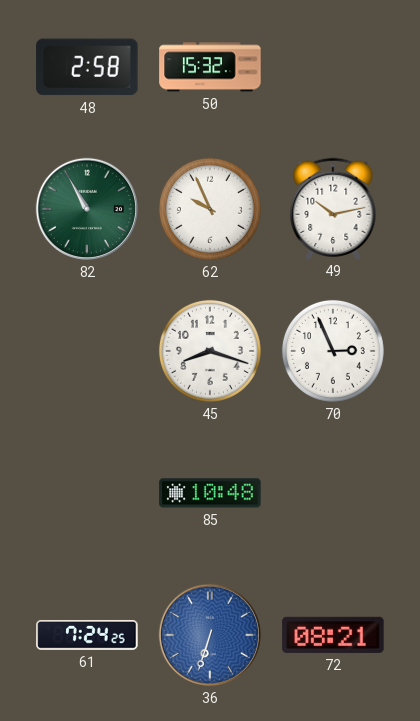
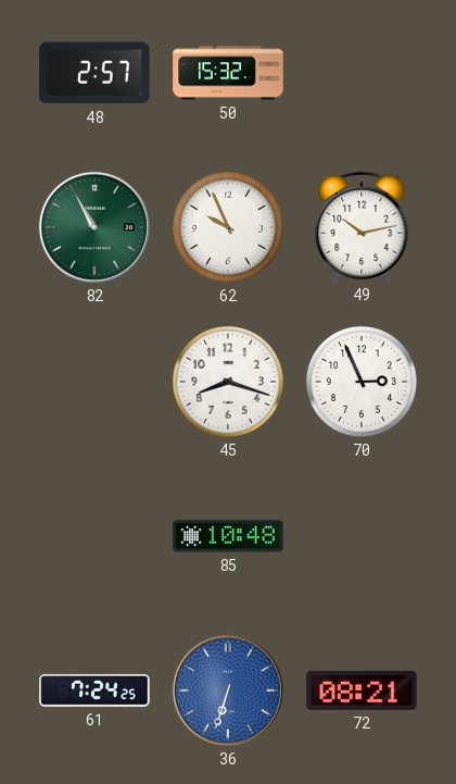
48: 2:58 -> 2:57
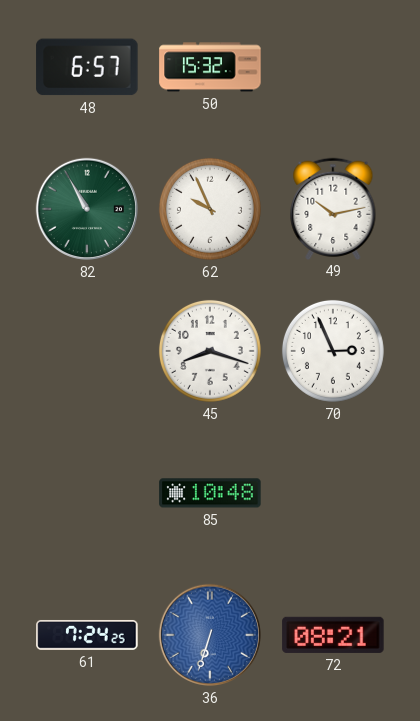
48: 2:57 -> 6:57
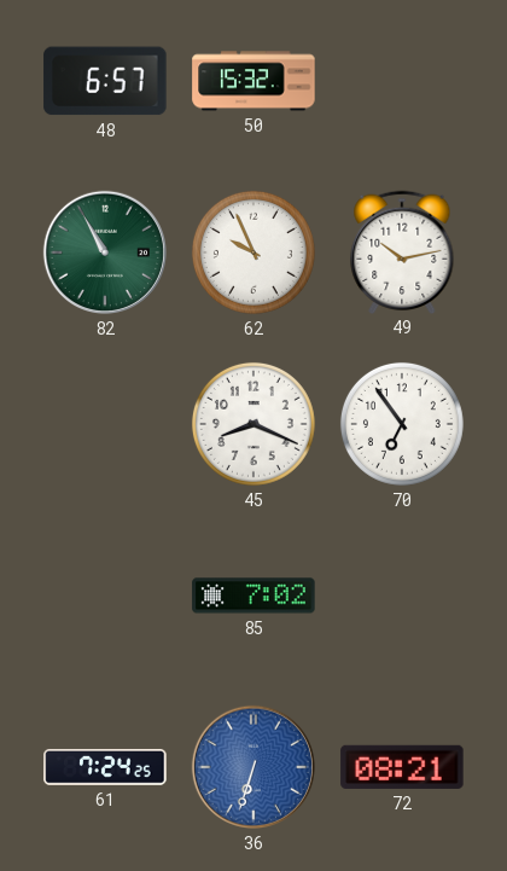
45: 8:18 -> 8:19
70: 2:56 -> 6:54
85: 10:48 -> 7:02
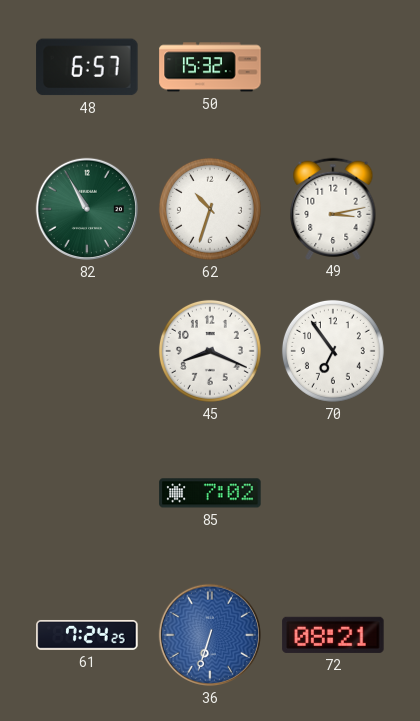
62: 9:56 -> 10:33
49: 10:13 -> 3:13
